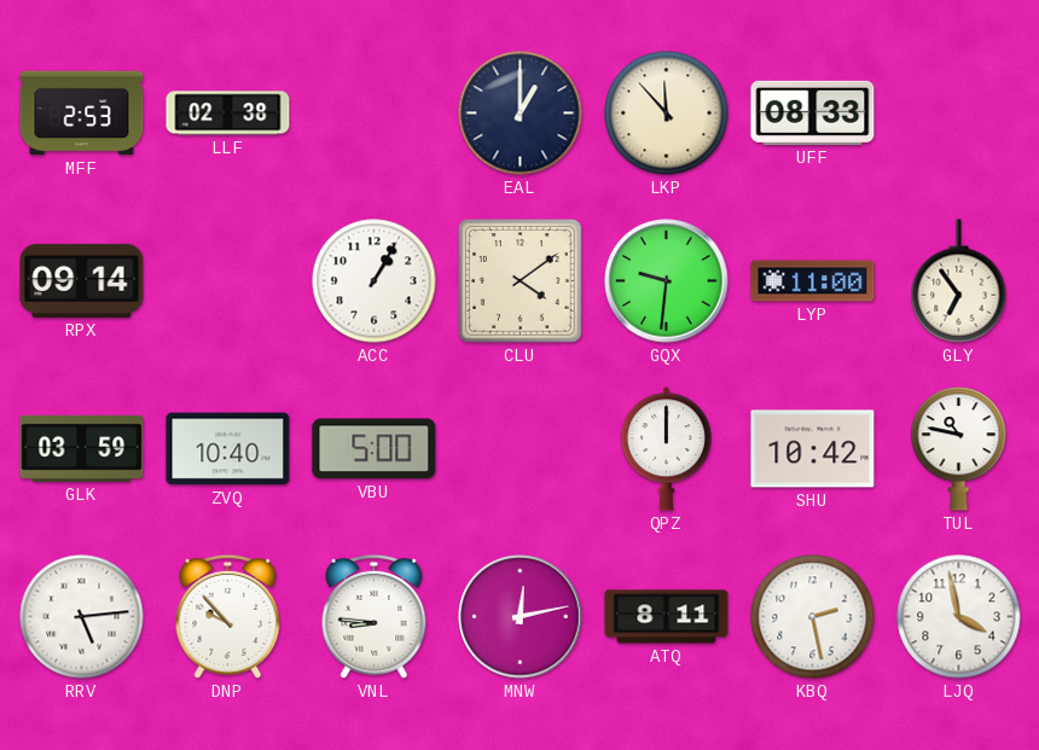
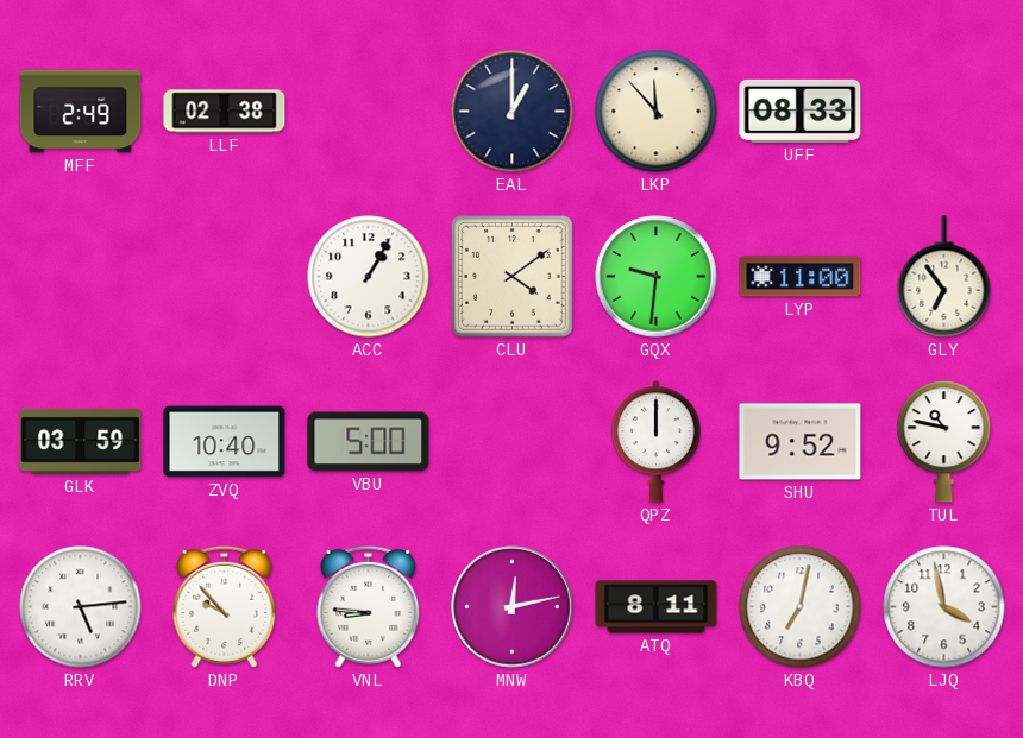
MFF: 2:53 -> 2:49
RPX: 09:14 -> none
SHU: 10:42 -> 9:52
KBQ: 2:28 -> 7:02
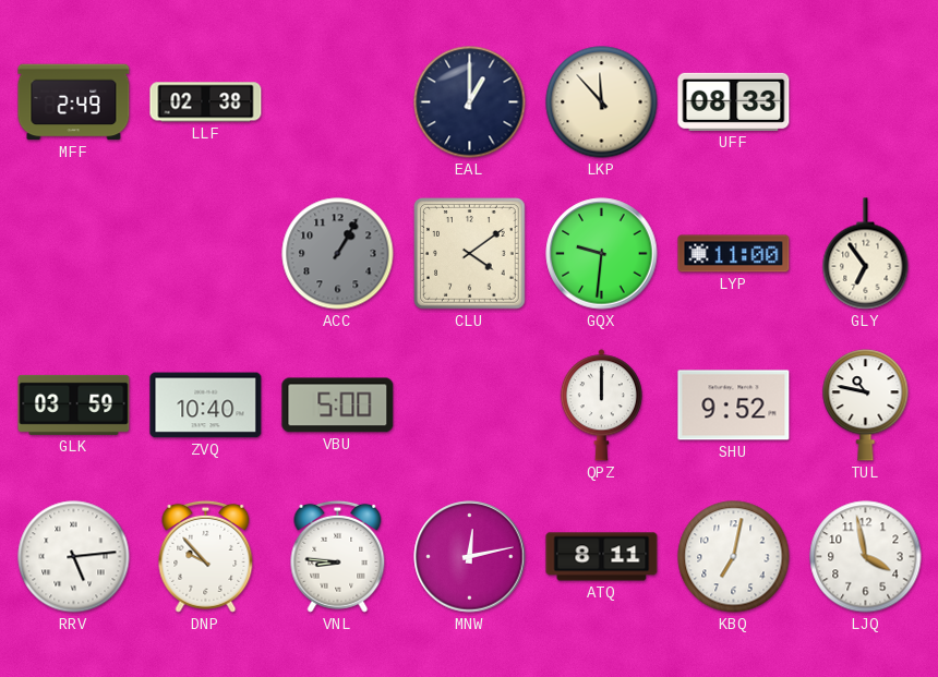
ACC dial: white -> grey
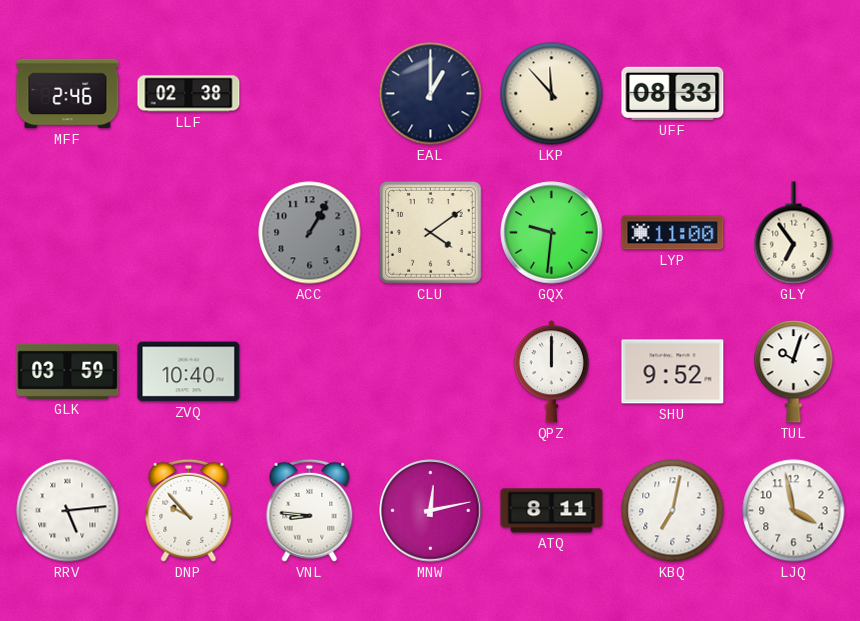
MFF: 2:49 -> 2:46
VBU: 5:00 -> none
TUL: 10:47 -> 10:03
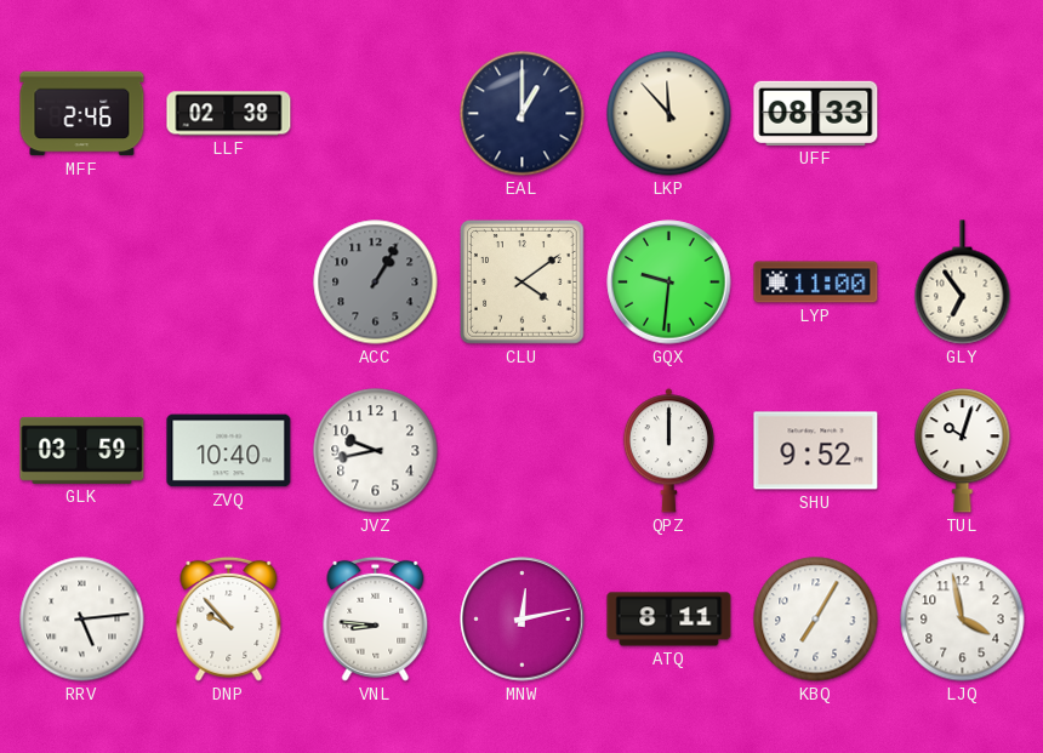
JVZ: none -> 9:43
KBQ: 7:02 -> 7:05
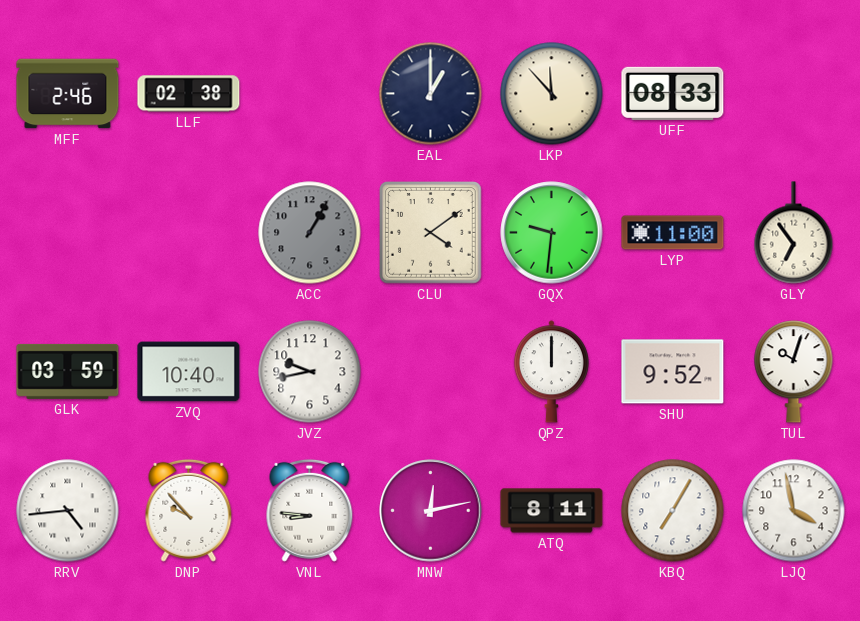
RRV: 5:14 -> 4:44
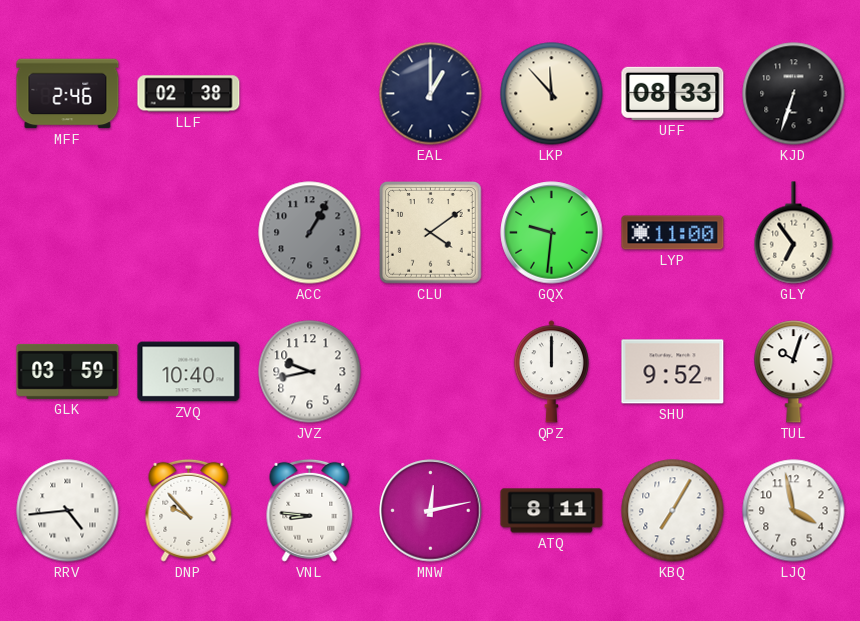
KJD: none -> 6:33
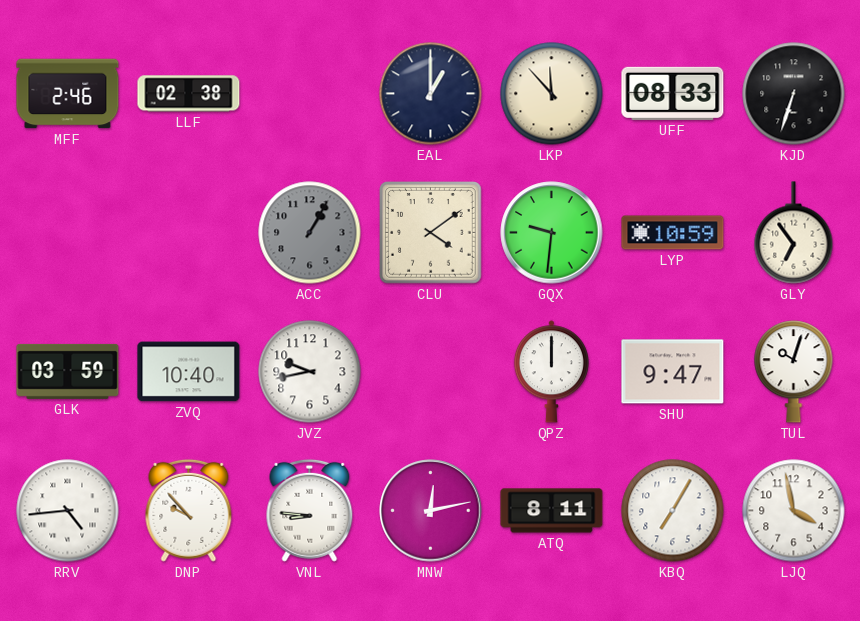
LYP: 11:00 -> 10:59
SHU: 9:52 -> 9:47
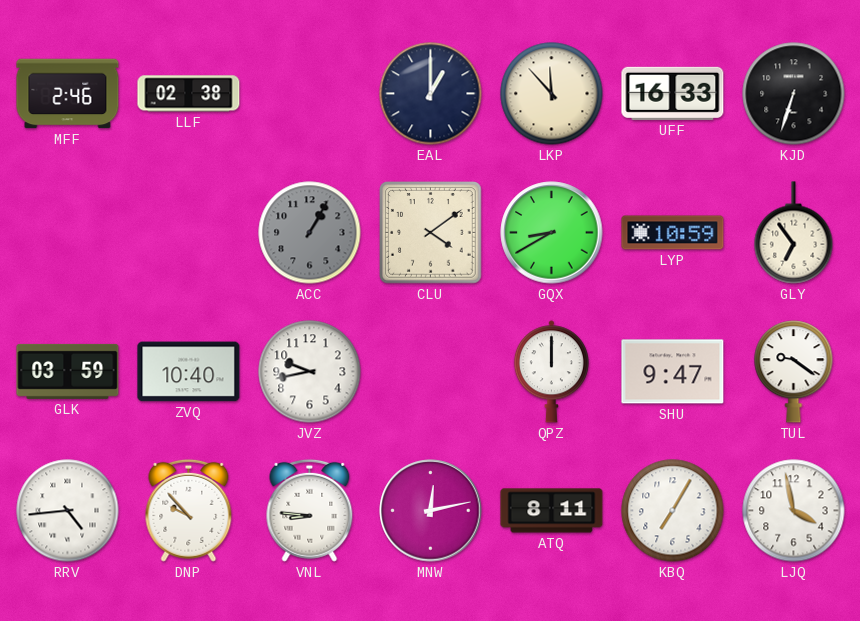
UFF: 08:33 -> 16:33
GQX: 9:31 -> 8:40
TUL: 10:03 -> 9:21
